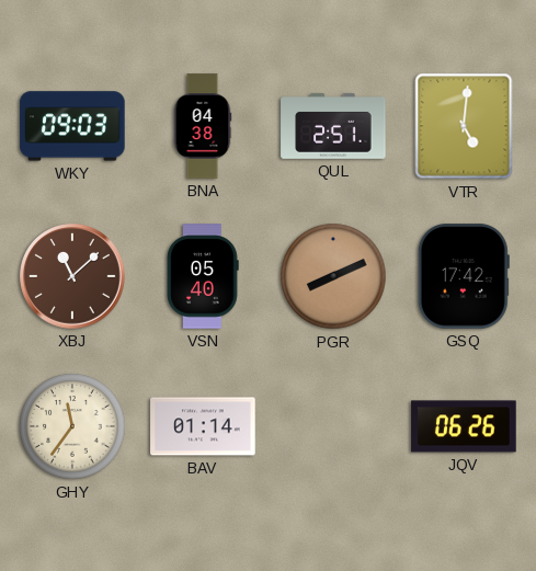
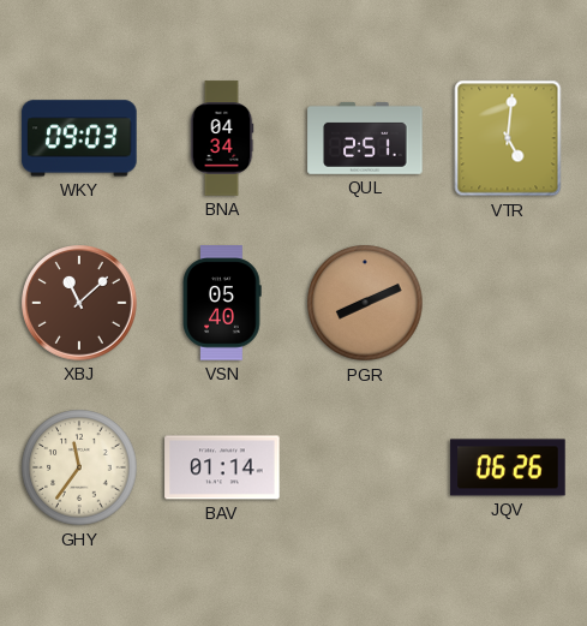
BNA: 04:38 -> 04:34
GSQ: 17:42 -> none
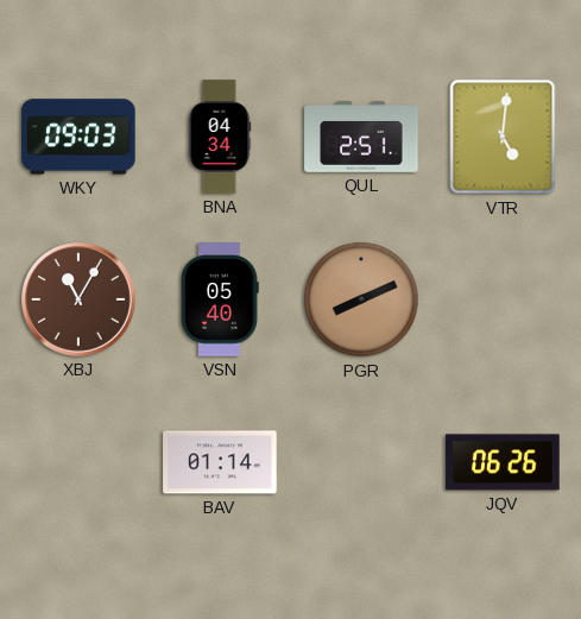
XBJ: 11:08 -> 11:05
GHY: 11:36 -> none
